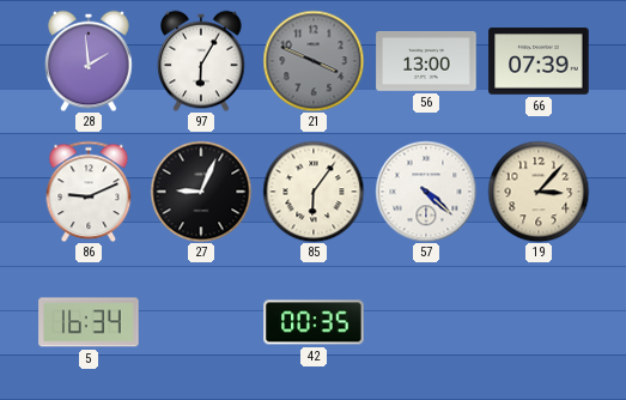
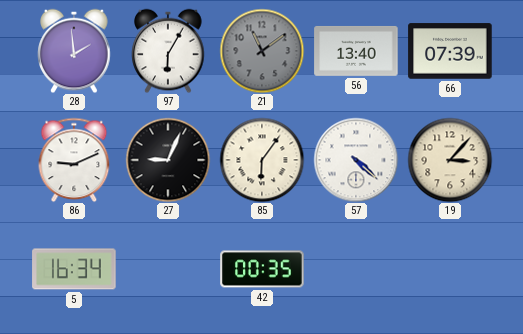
21: 3:49 -> 11:09
56: 13:00 -> 13:40
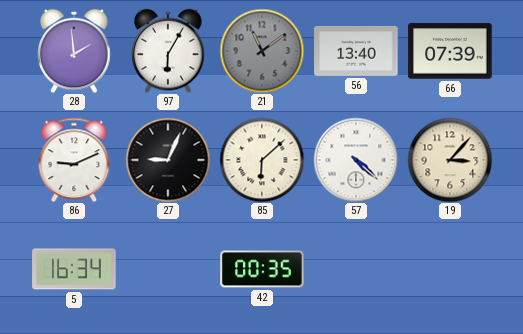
85: 6:06 -> 6:08
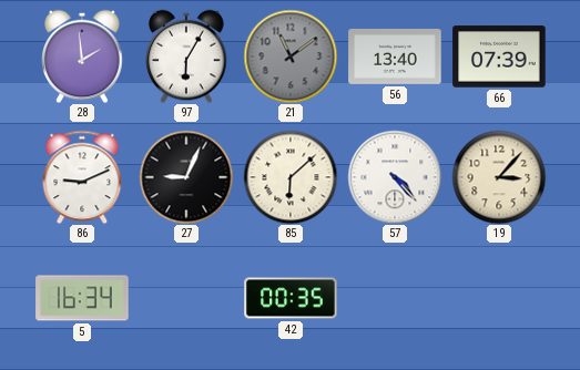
57: 4:22 -> 4:23
